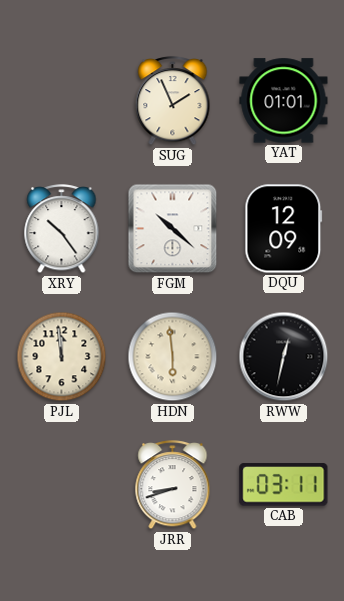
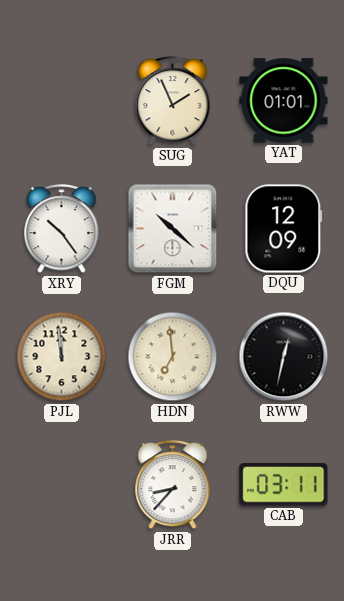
HDN: 5:59 -> 6:59
JRR: 8:42 -> 8:37
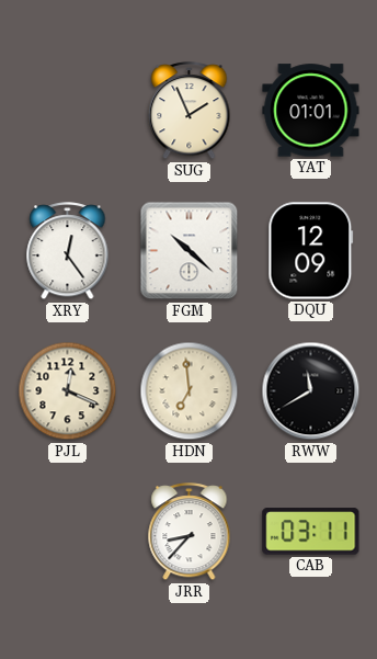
XRY: 10:24 -> 12:24
PJL: 11:59 -> 12:19
RWW: 12:32 -> 11:40
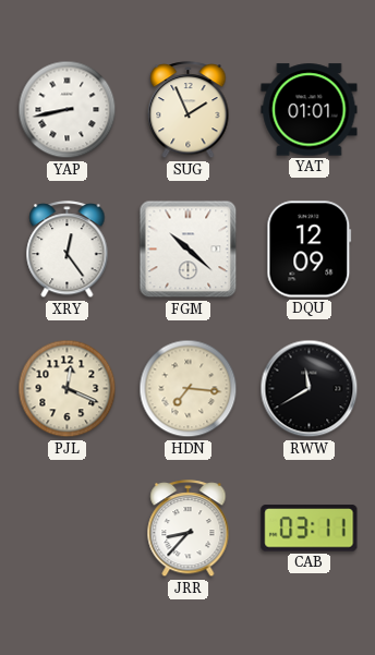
YAP: none -> 8:43
HDN: 6:59 -> 7:16
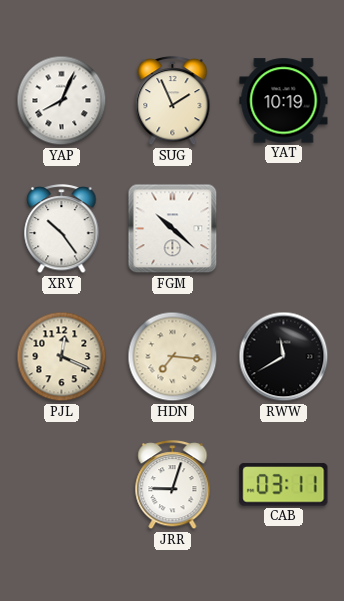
YAP: 8:43 -> 8:04
YAT: 01:01 -> 10:19
XRY: 12:24 -> 10:24
DQU: 12:09 -> none
JRR: 8:37 -> 9:03
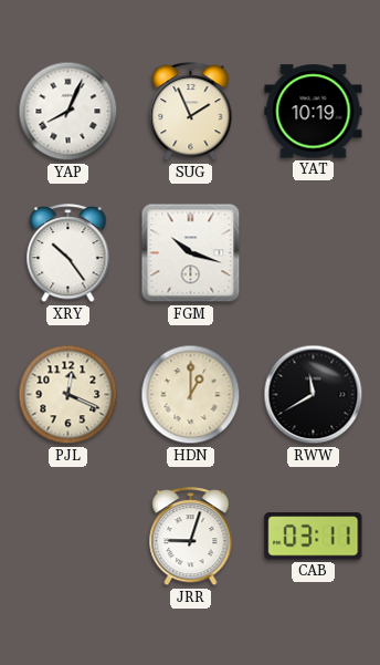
FGM: 10:22 -> 10:18
HDN: 7:16 -> 1:00
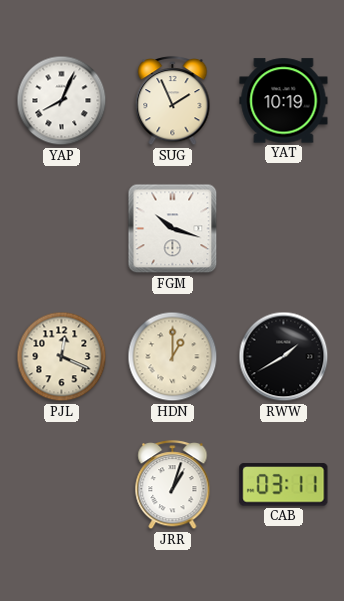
XRY: 10:24 -> none
RWW: 11:40 -> 1:40
JRR: 9:03 -> 1:03
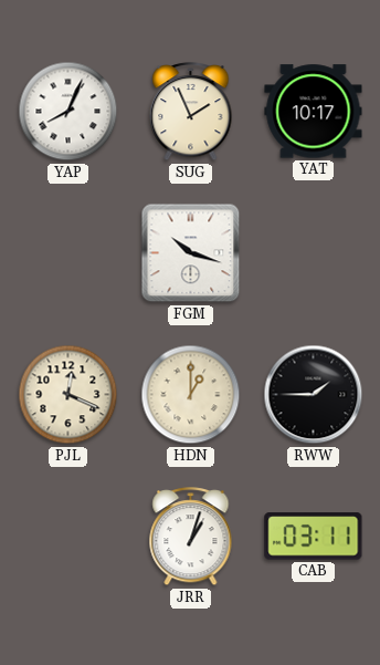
YAT: 10:19 -> 10:17
RWW: 1:40 -> 1:45
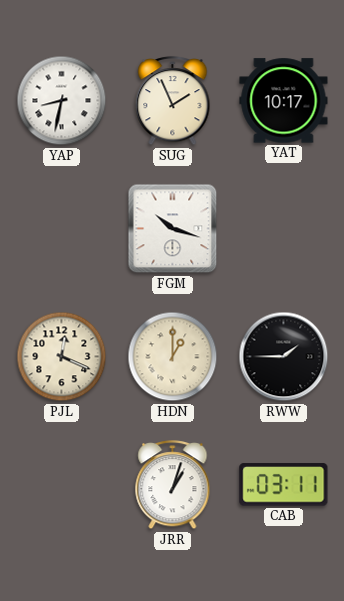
YAP: 8:04 -> 8:32
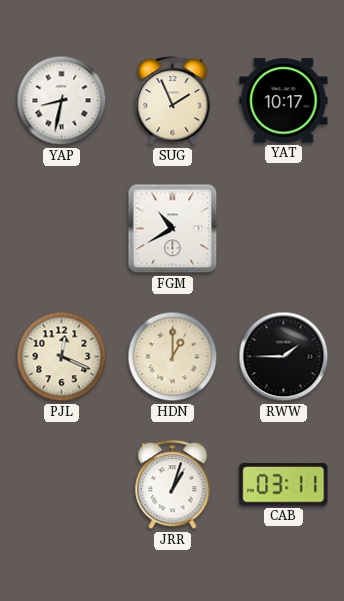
FGM: 10:18 -> 10:40
